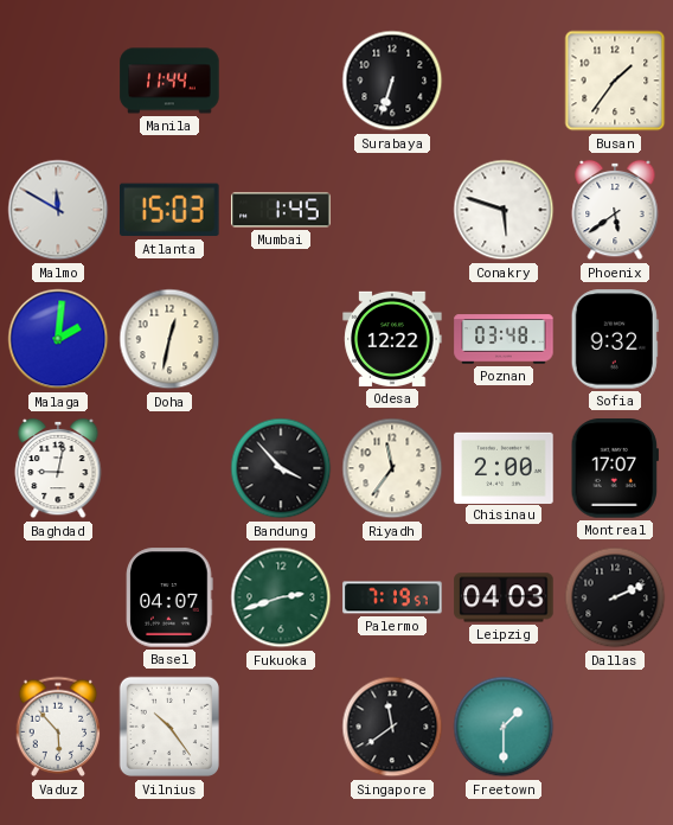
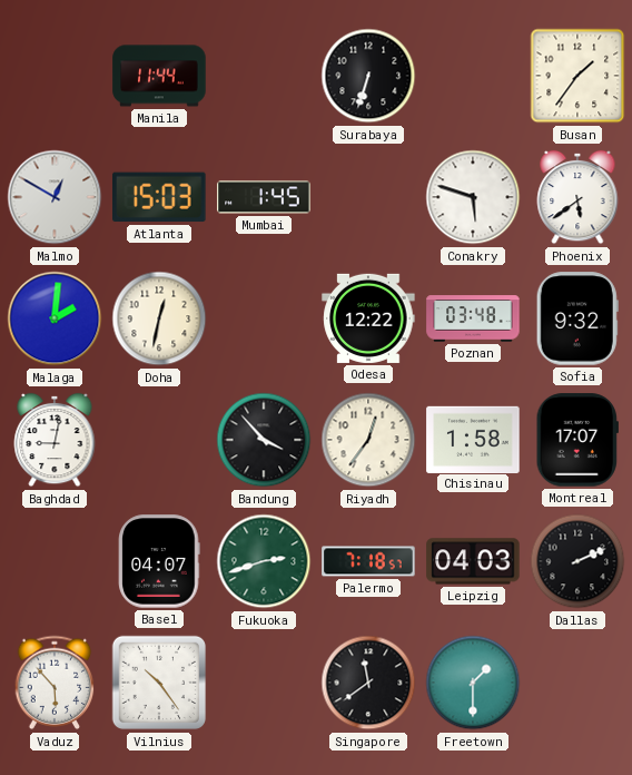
Malmo: 11:50 -> 12:50
Riyadh: 11:36 -> 12:36
Chisinau: 2:00 -> 1:58
Palermo: 7:19 -> 7:18
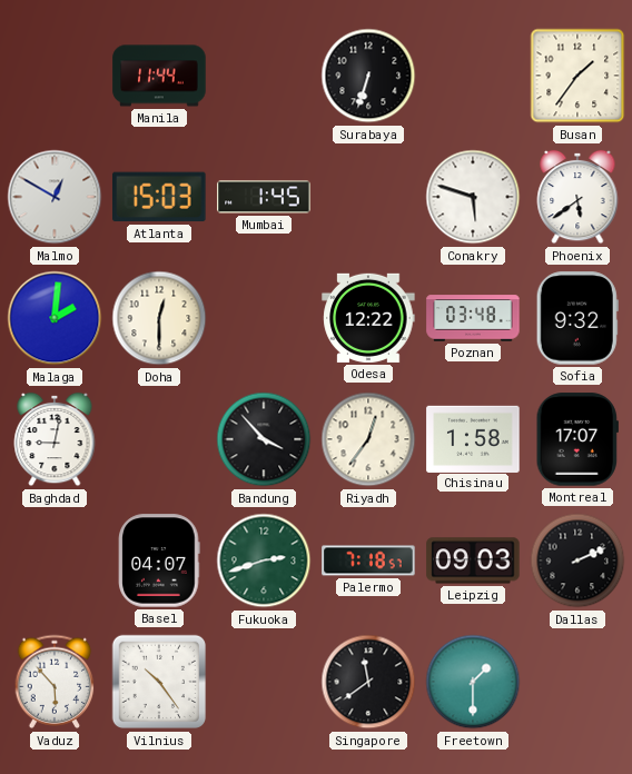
Doha: 12:32 -> 12:30
Leipzig: 04:03 -> 09:03
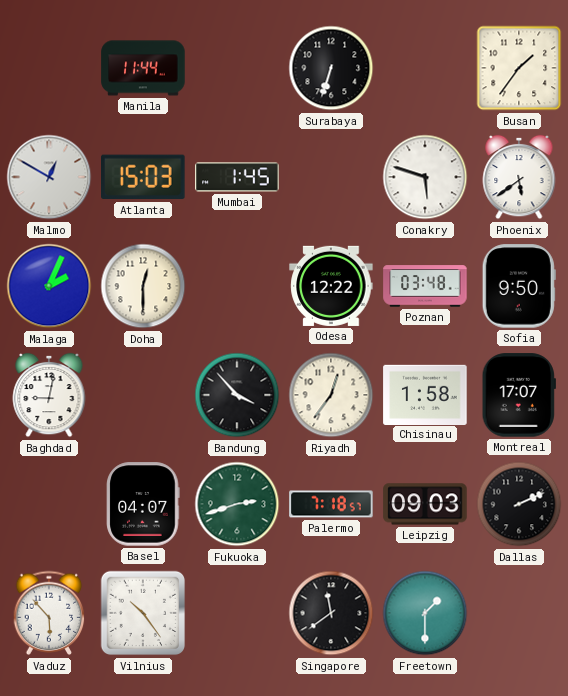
Malaga: 2:01 -> 2:04
Sofia: 9:32 -> 9:50
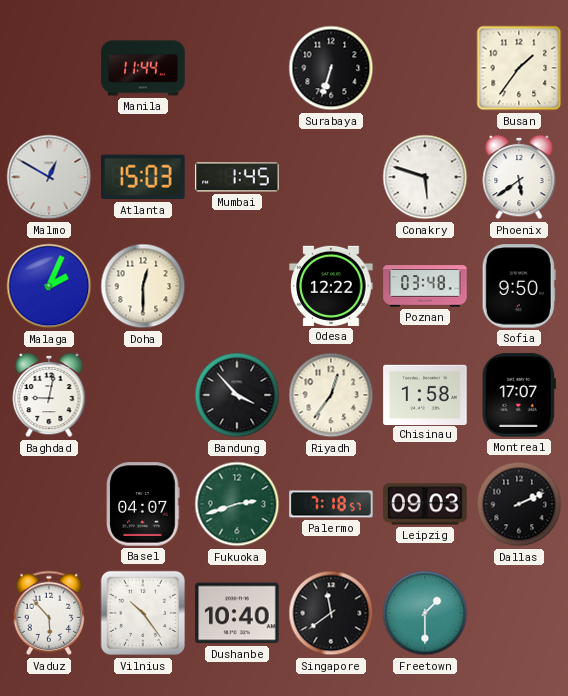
Dushanbe: none -> 10:40
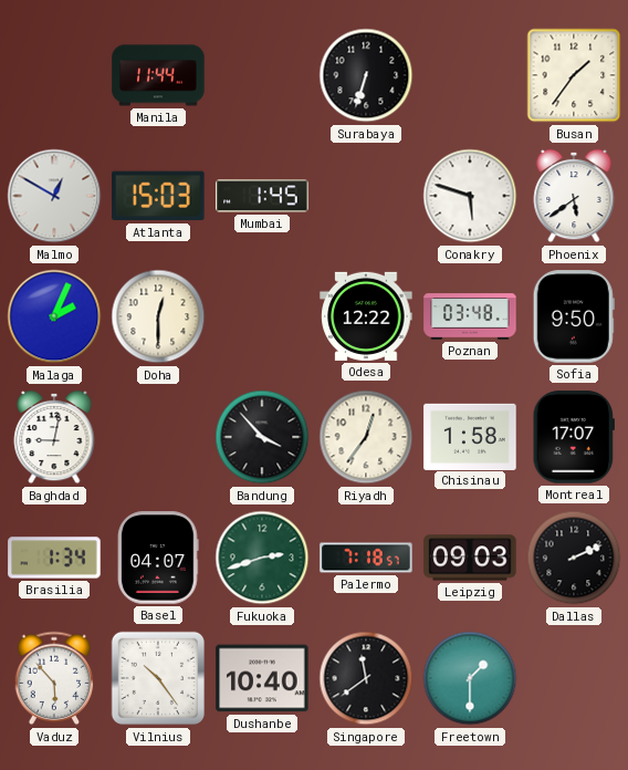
Brasilia: none -> 1:34
